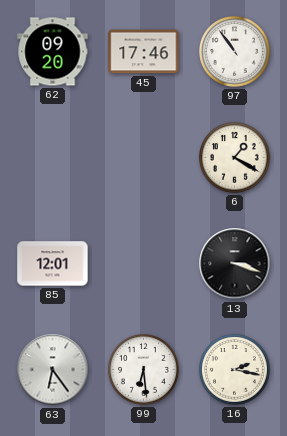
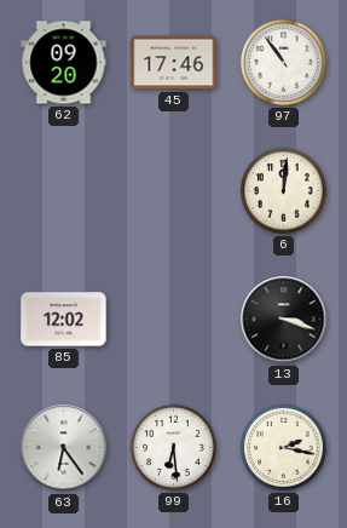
6: 1:20 -> 12:01
85: 12:01 -> 12:02
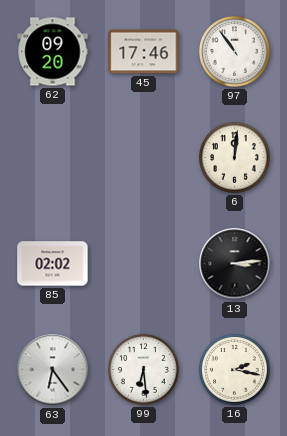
85: 12:02 -> 02:02
13: 3:18 -> 3:14
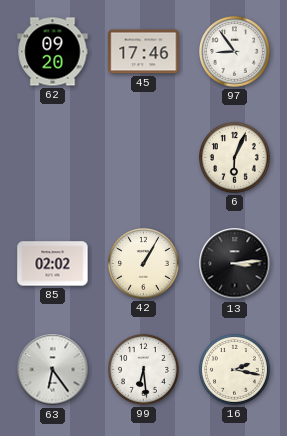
97: 10:54 -> 8:54
6: 12:01 -> 6:04
42: none -> 1:05
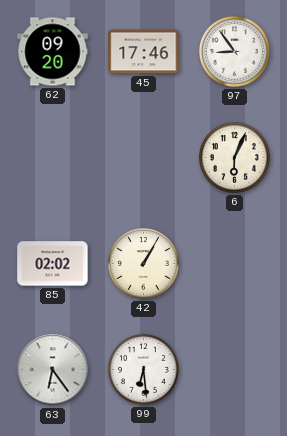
13: 3:14 -> none
16: 2:17 -> none
